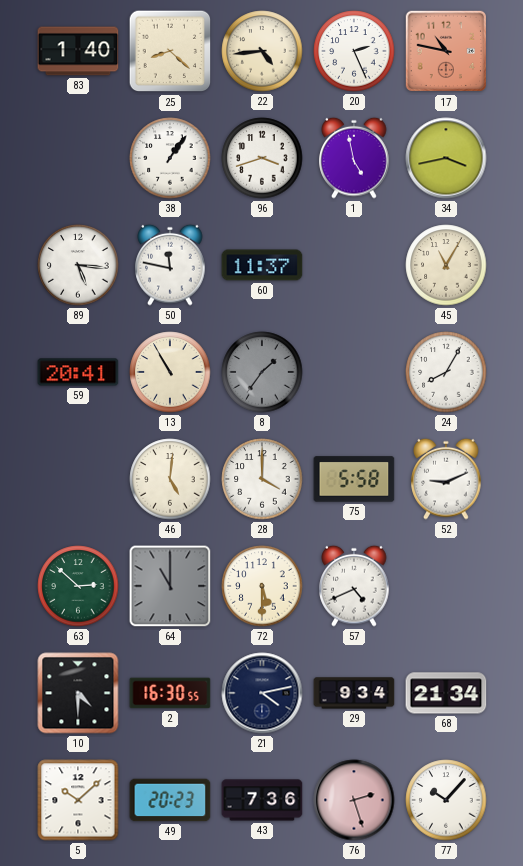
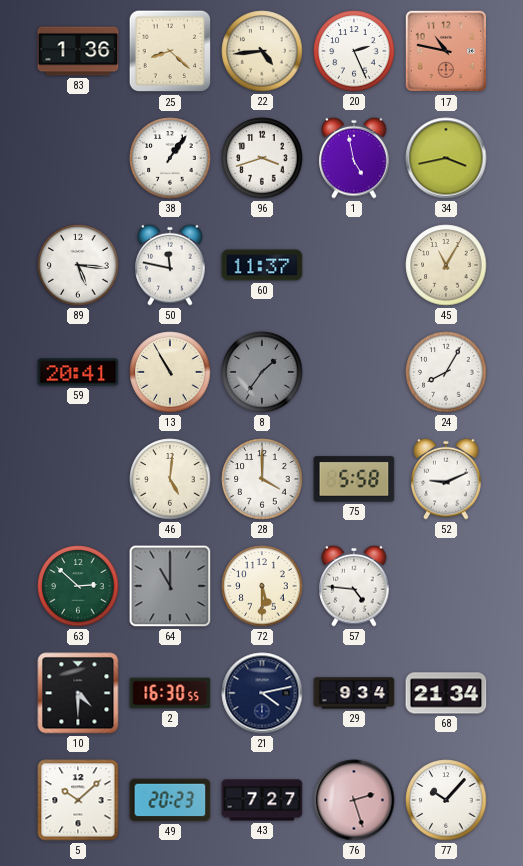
83: 1:40 -> 1:36
57: 4:41 -> 4:46
43: 7:36 -> 7:27
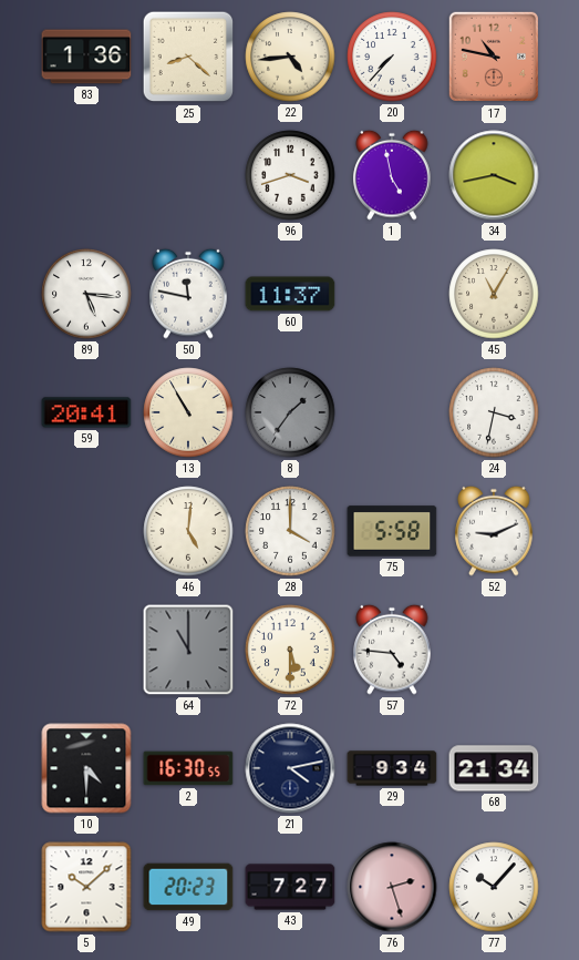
20: 2:26 -> 7:37
38: 1:06 -> none
24: 8:05 -> 3:32
63: 2:52 -> none
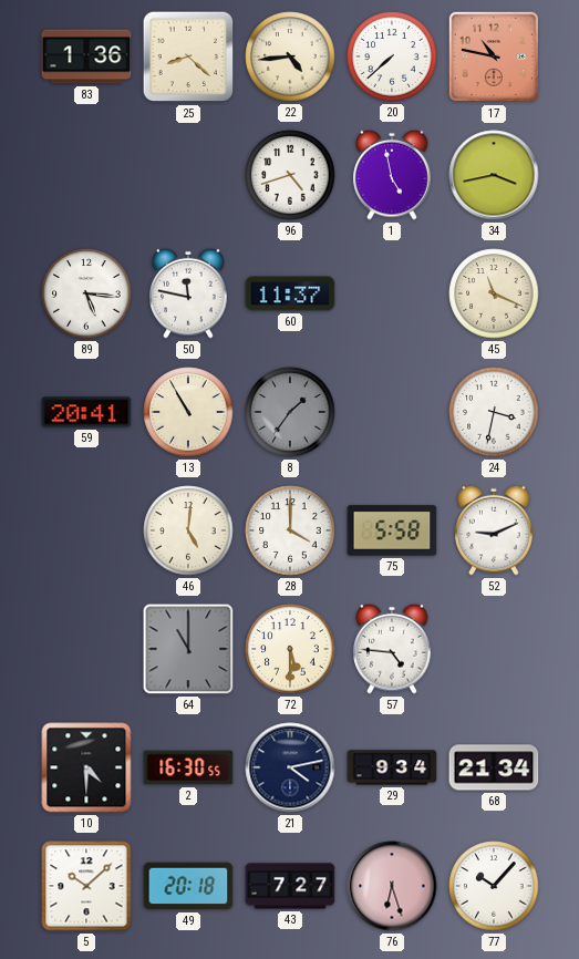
20: 7:37 -> 7:38
96: 3:42 -> 4:42
45: 11:05 -> 11:19
49: 20:23 -> 20:18
76: 2:27 -> 6:27
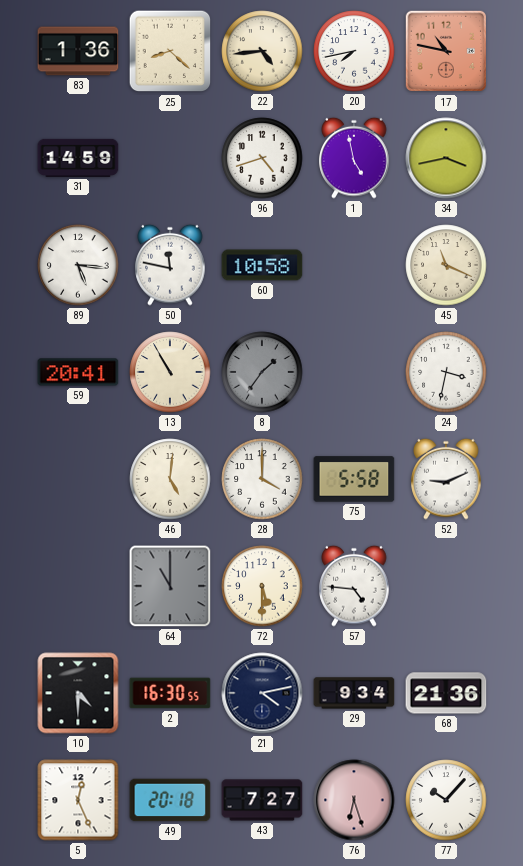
20: 7:38 -> 7:43
31: none -> 14:59
60: 11:37 -> 10:58
68: 21:34 -> 21:36
5: 10:08 -> 12:26
